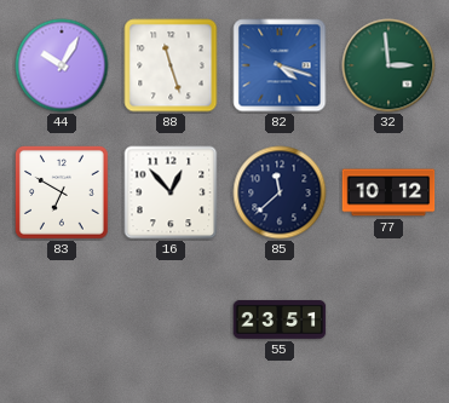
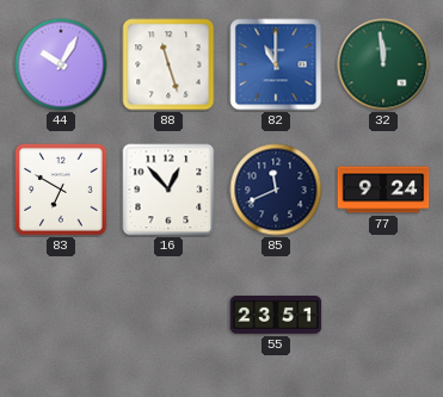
82: 4:18 -> 11:00
32: 2:59 -> 11:59
85: 11:38 -> 11:41
77: 10:12 -> 9:24
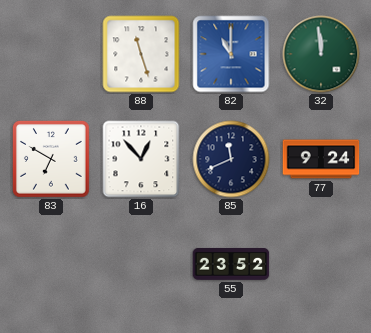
44: 10:05 -> none
55: 23:51 -> 23:52
